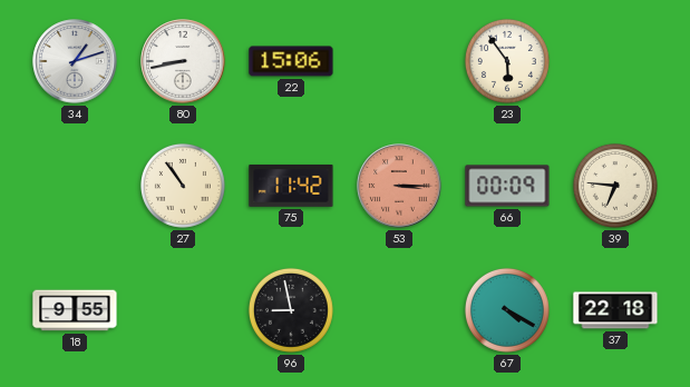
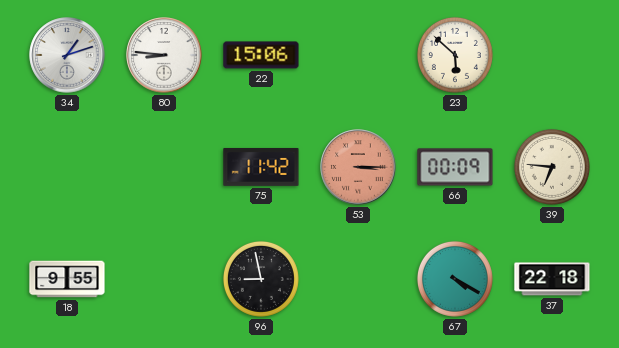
80: 8:43 -> 8:46
23: 5:54 -> 5:52
27: 10:54 -> none
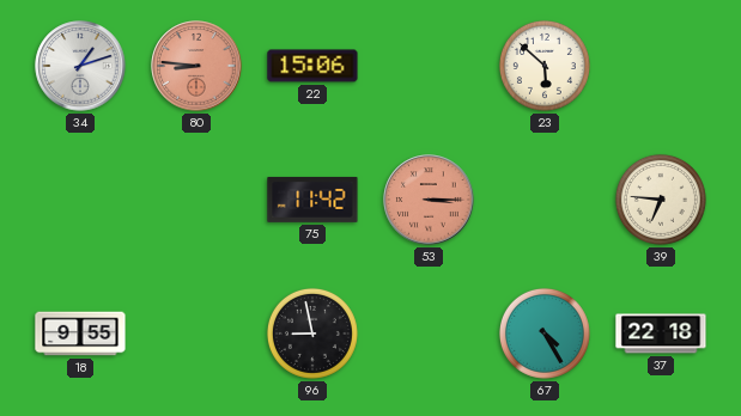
80 dial: white -> salmon
66: 00:09 -> none
67: 4:20 -> 4:25
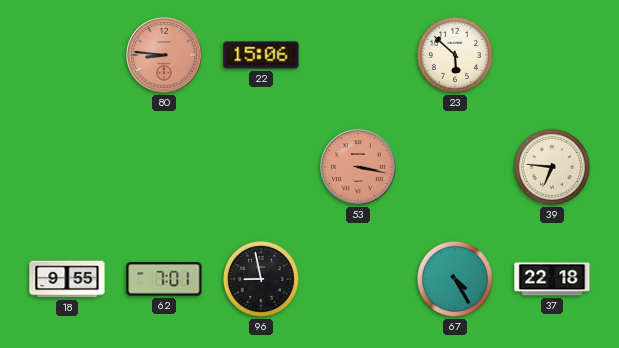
34: 1:12 -> none
75: 11:42 -> none
53: 3:15 -> 3:17
62: none -> 7:01
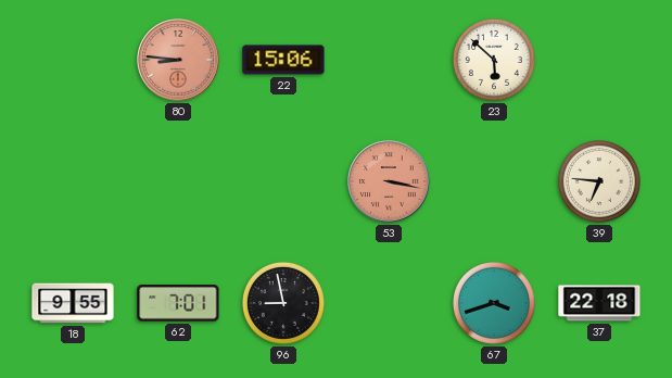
67: 4:25 -> 3:42
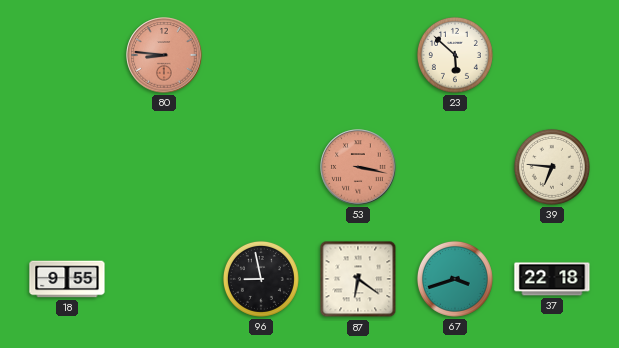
22: 15:06 -> none
62: 7:01 -> none
87: none -> 6:21
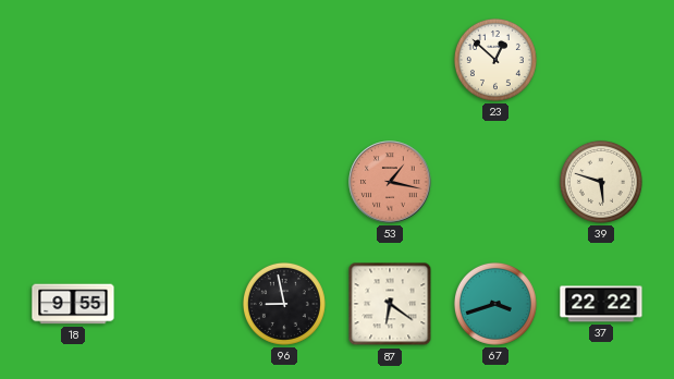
80: 8:46 -> none
23: 5:52 -> 12:52
53: 3:17 -> 1:17
39: 6:46 -> 5:48
37: 22:18 -> 22:22
